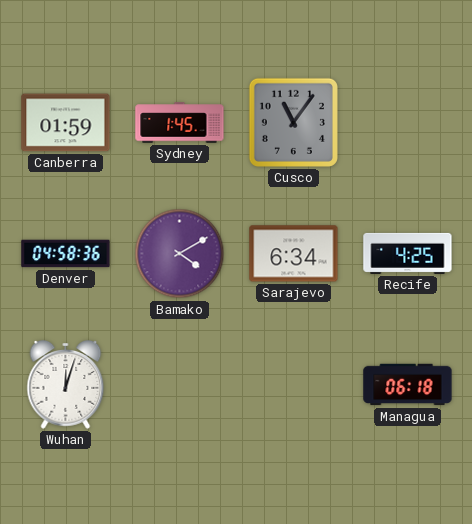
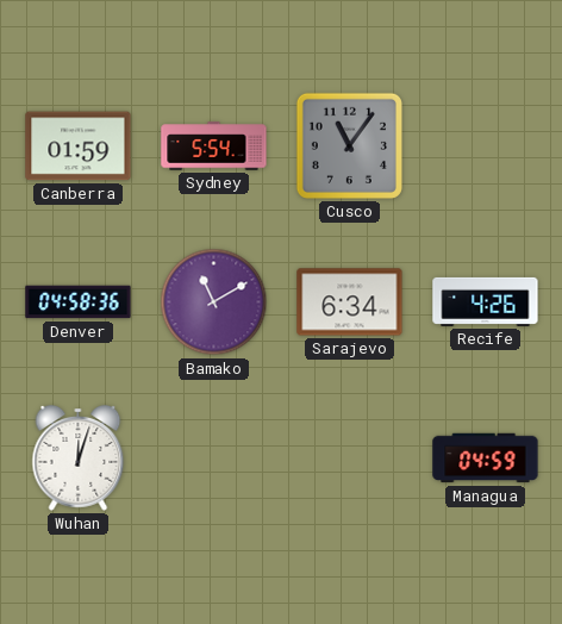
Sydney: 1:45 -> 5:54
Bamako: 4:10 -> 11:10
Recife: 4:25 -> 4:26
Managua: 06:18 -> 04:59
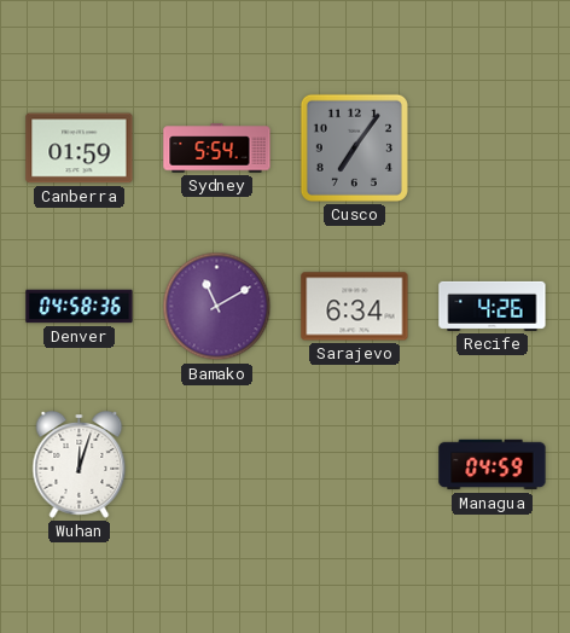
Cusco: 11:06 -> 7:06
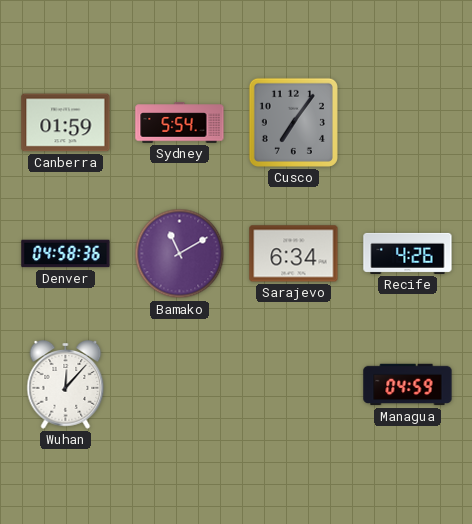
Wuhan: 12:03 -> 12:07
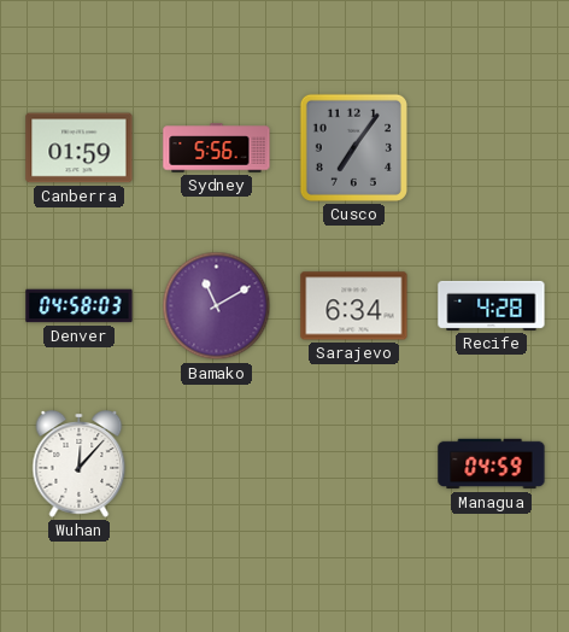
Sydney: 5:54 -> 5:56
Denver: 04:58:36 -> 04:58:03
Recife: 4:26 -> 4:28
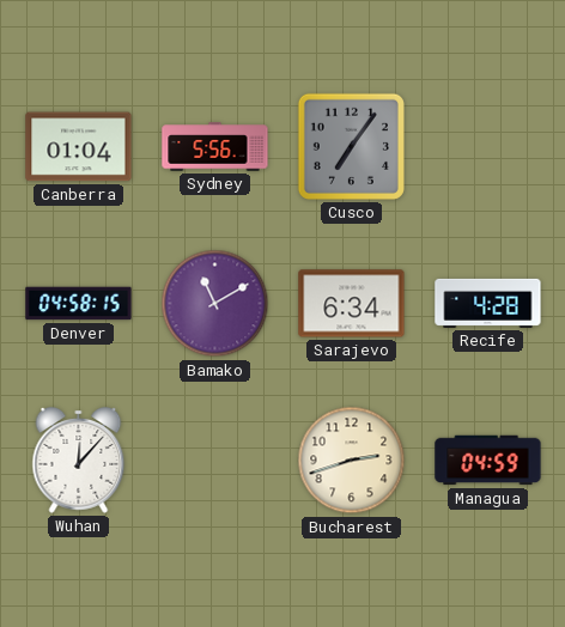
Canberra: 01:59 -> 01:04
Denver: 04:58:03 -> 04:58:15
Bucharest: none -> 2:42
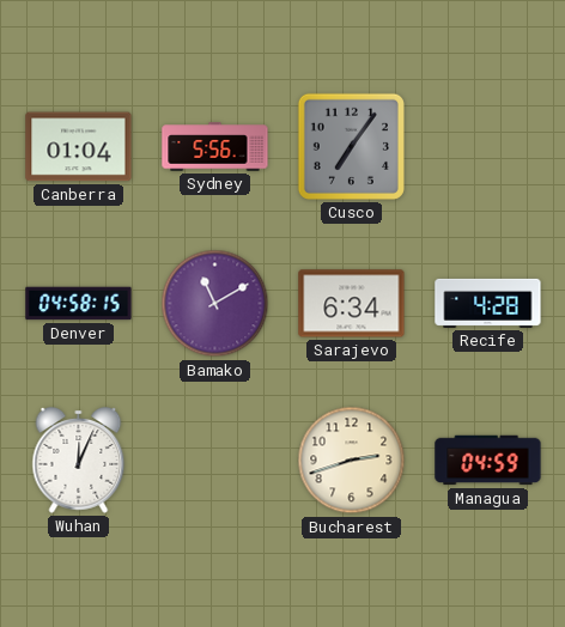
Wuhan: 12:07 -> 12:04
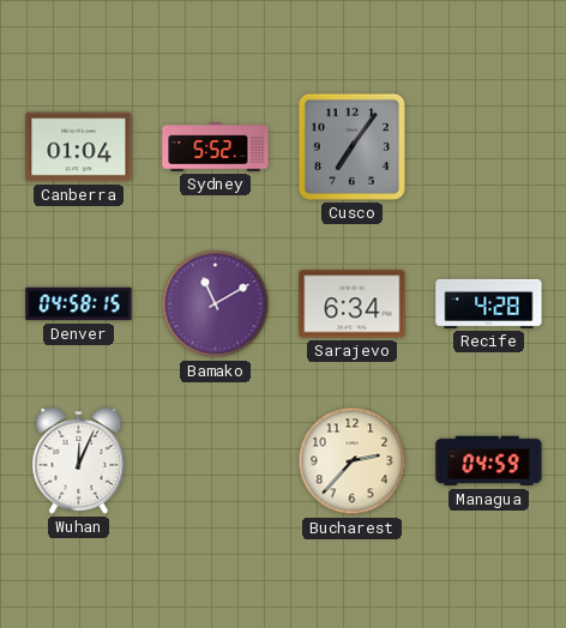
Sydney: 5:56 -> 5:52
Bucharest: 2:42 -> 2:37
